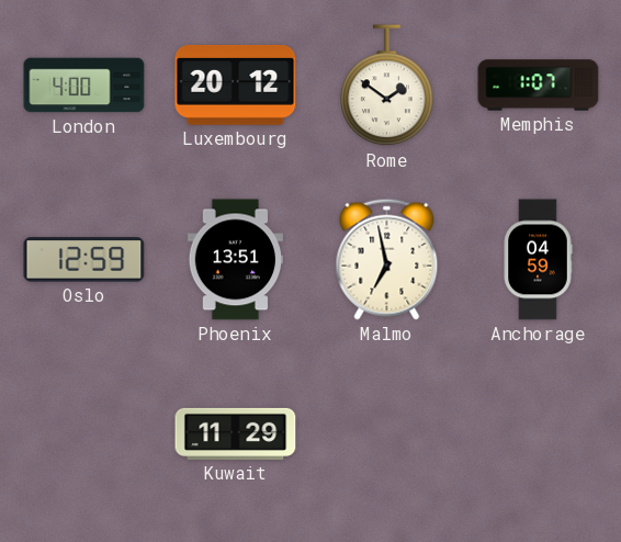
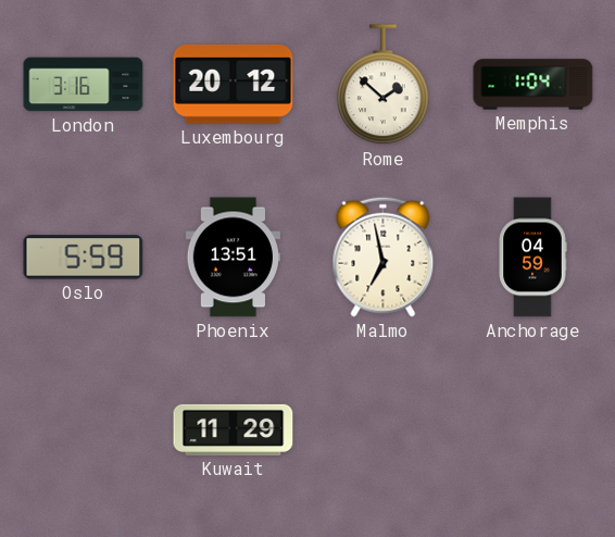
London: 4:00 -> 3:16
Rome: 1:51 -> 1:52
Memphis: 1:07 -> 1:04
Oslo: 12:59 -> 5:59
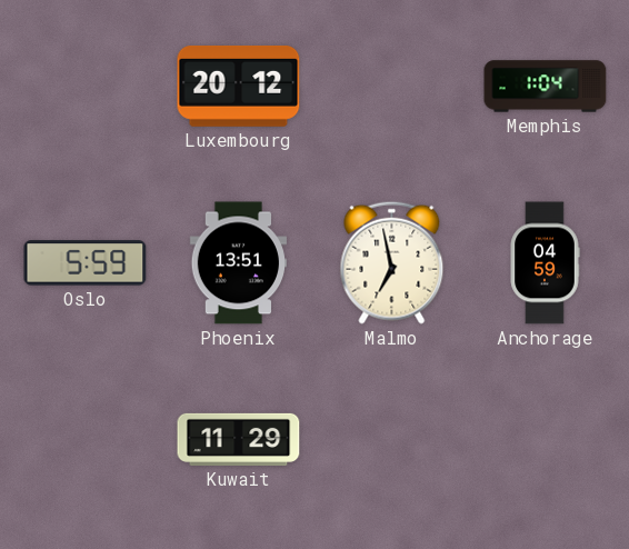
London: 3:16 -> none
Rome: 1:52 -> none
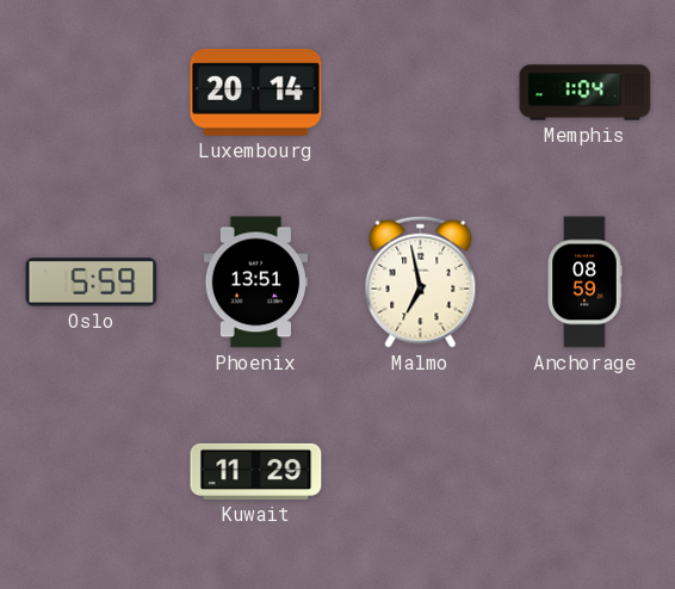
Luxembourg: 20:12 -> 20:14
Anchorage: 04:59 -> 08:59
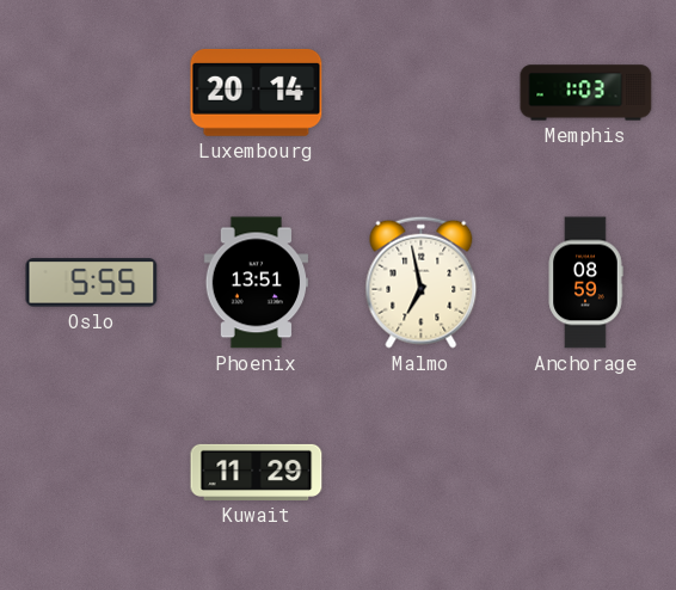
Memphis: 1:04 -> 1:03
Oslo: 5:59 -> 5:55
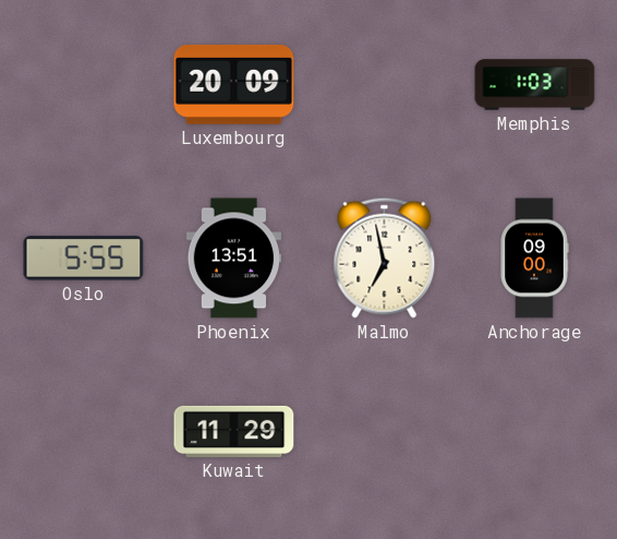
Luxembourg: 20:14 -> 20:09
Anchorage: 08:59 -> 09:00
